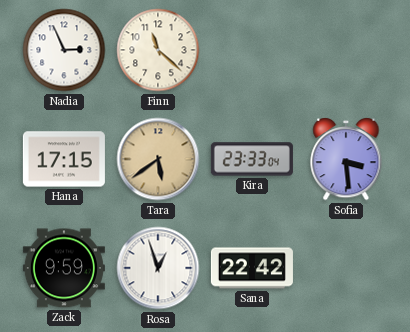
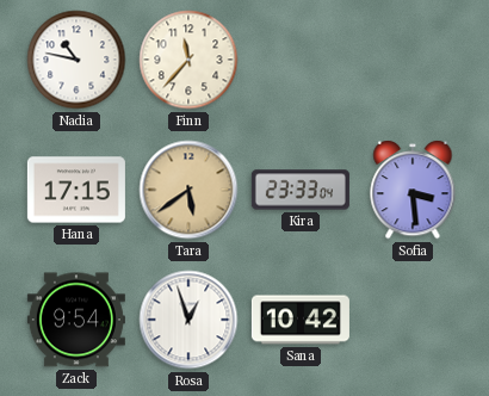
Nadia: 2:56 -> 10:47
Finn: 11:22 -> 11:37
Zack: 9:59 -> 9:54
Sana: 22:42 -> 10:42
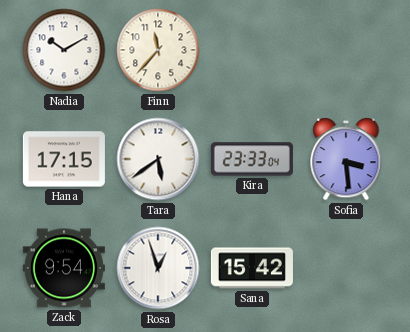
Nadia: 10:47 -> 10:10
Tara dial: champagne -> white
Sana: 10:42 -> 15:42
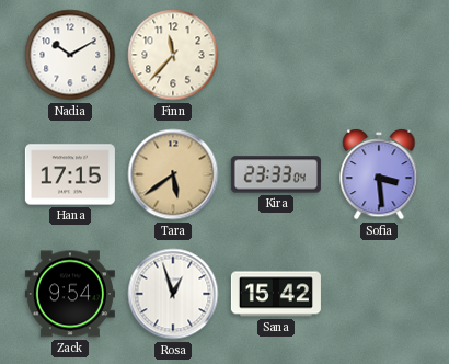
Tara dial: white -> champagne
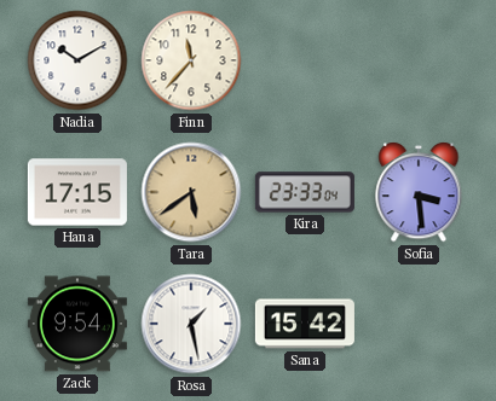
Rosa: 12:57 -> 1:28
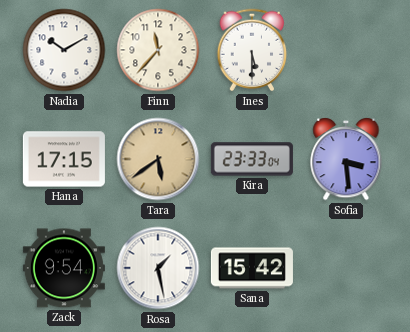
Ines: none -> 5:30
